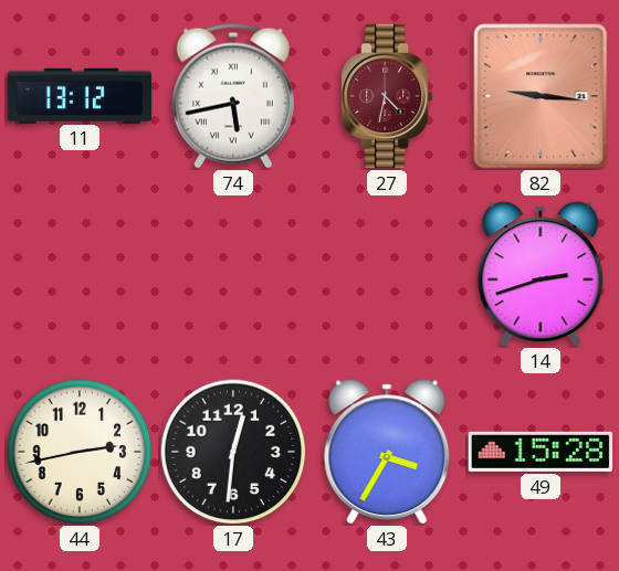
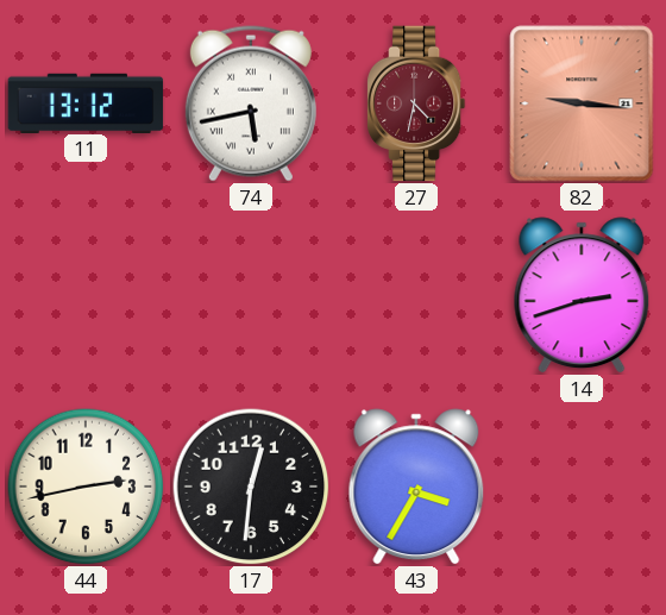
49: 15:28 -> none
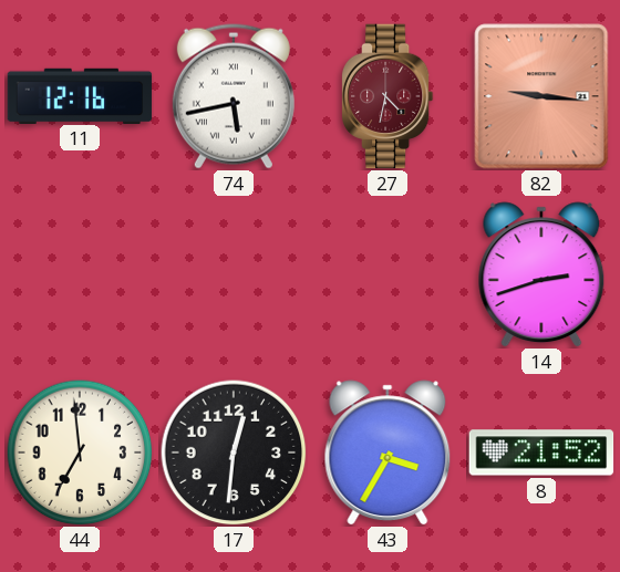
11: 13:12 -> 12:16
44: 2:43 -> 6:59
8: none -> 21:52
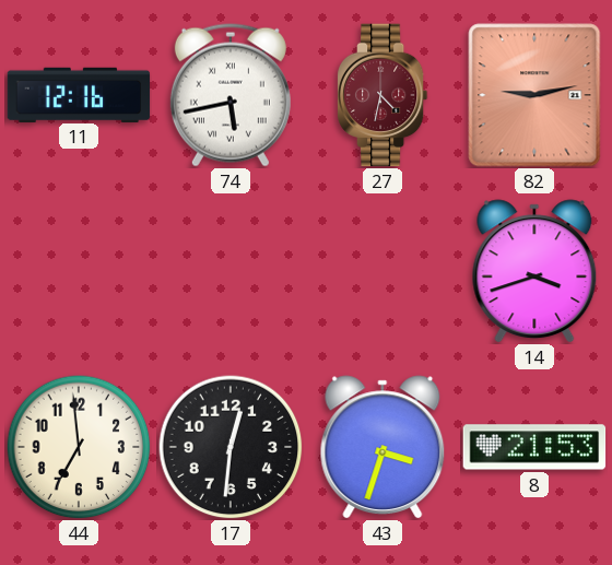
82: 9:16 -> 9:13
14: 2:42 -> 3:42
43: 3:35 -> 3:33
8: 21:52 -> 21:53
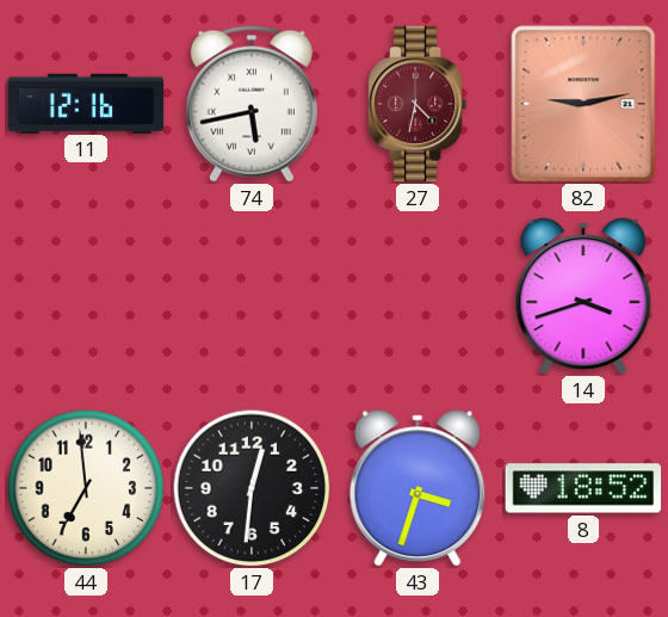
8: 21:53 -> 18:52
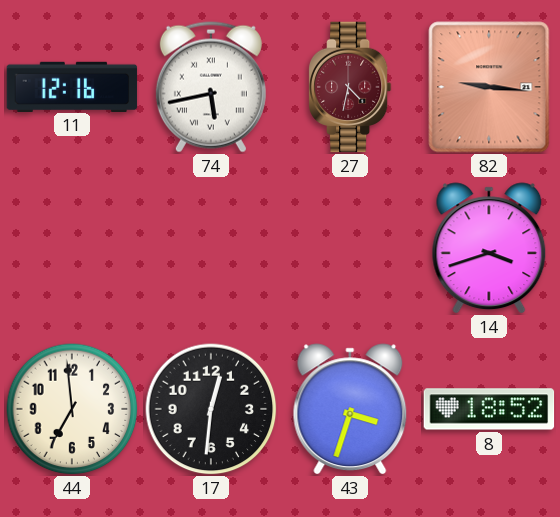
82: 9:13 -> 9:16
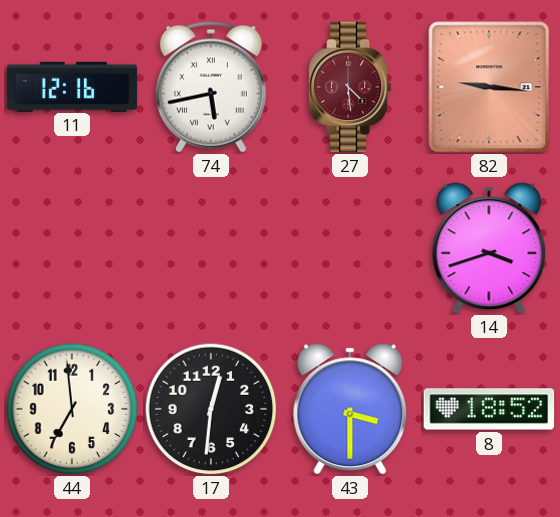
27: 4:32 -> 4:29
43: 3:33 -> 3:30
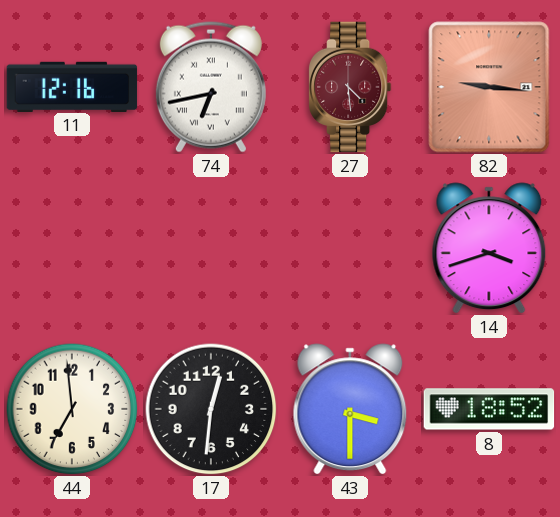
74: 5:43 -> 6:43
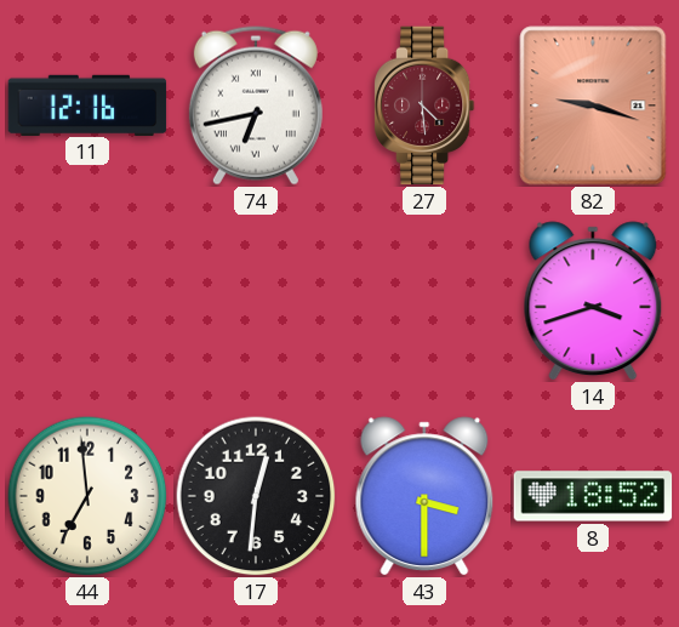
82: 9:16 -> 9:18
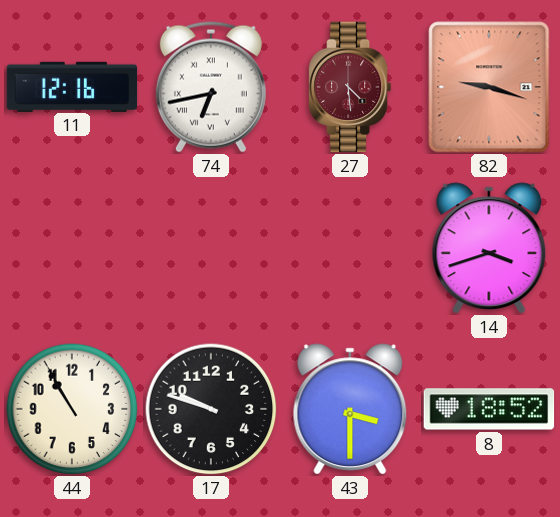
44: 6:59 -> 10:55
17: 12:31 -> 9:48
